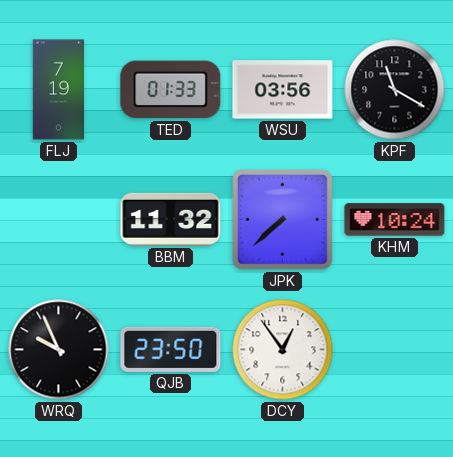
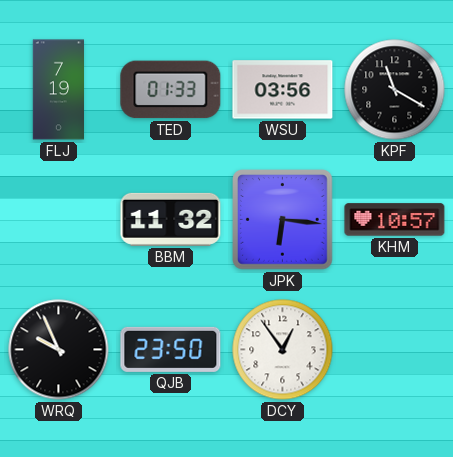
JPK: 7:38 -> 6:16
KHM: 10:24 -> 10:57
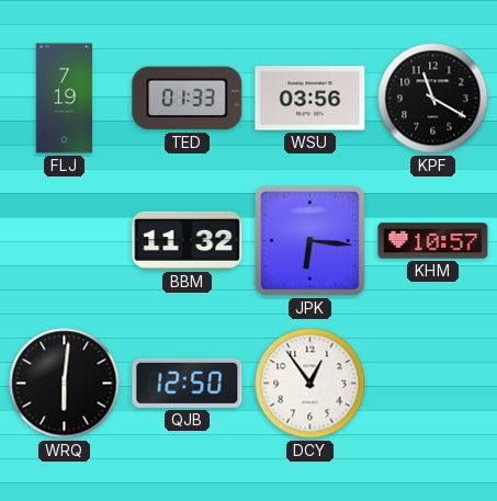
WRQ: 9:56 -> 6:01
QJB: 23:50 -> 12:50
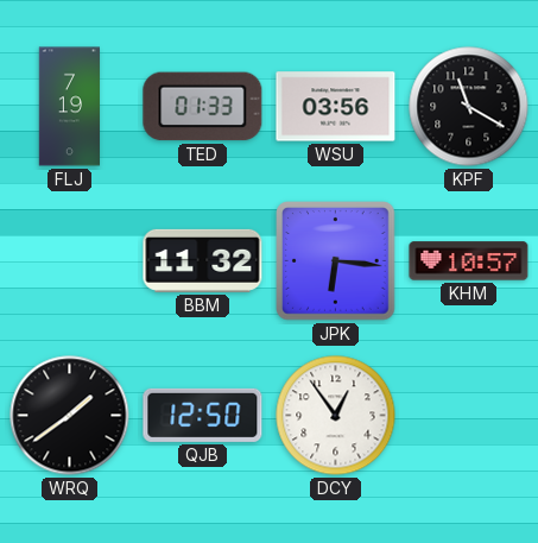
WRQ: 6:01 -> 1:39
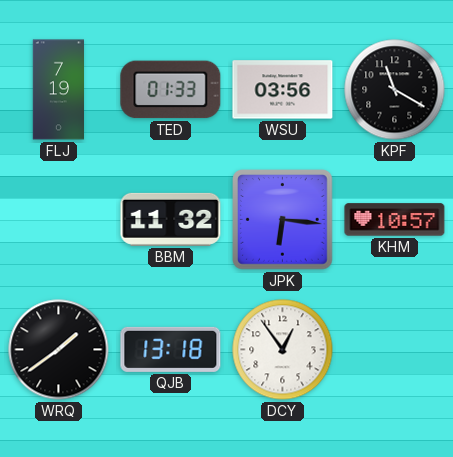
QJB: 12:50 -> 13:18
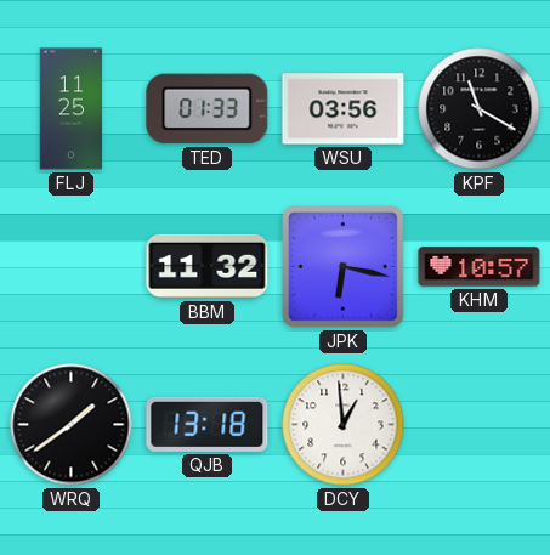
FLJ: 7:19 -> 11:25
JPK: 6:16 -> 6:17
DCY: 12:54 -> 12:59
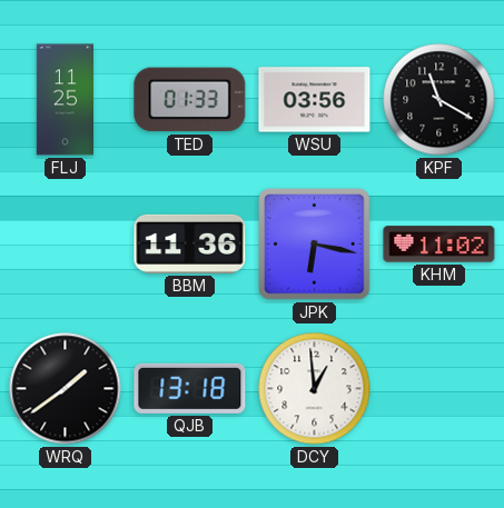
BBM: 11:32 -> 11:36
KHM: 10:57 -> 11:02
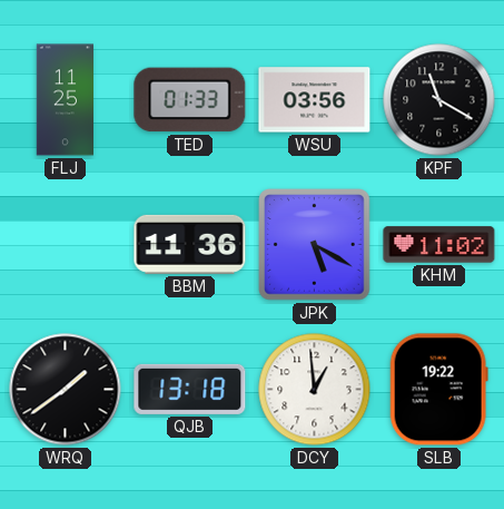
JPK: 6:17 -> 5:20
SLB: none -> 19:22
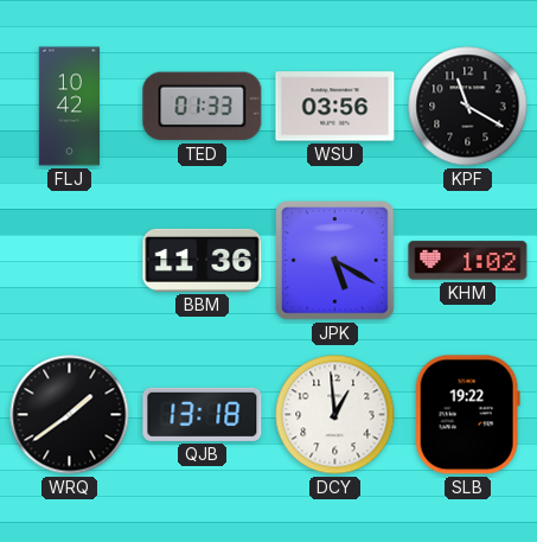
FLJ: 11:25 -> 10:42
KHM: 11:02 -> 1:02
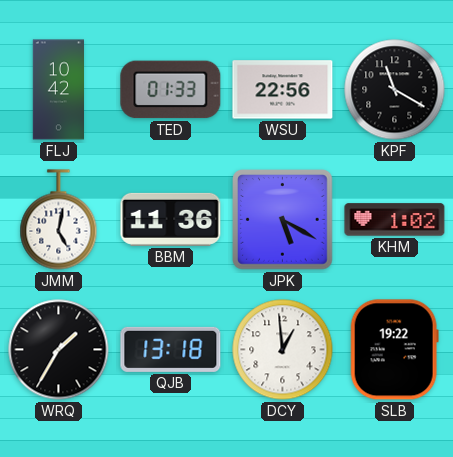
WSU: 03:56 -> 22:56
JMM: none -> 5:02
WRQ: 1:39 -> 1:35
